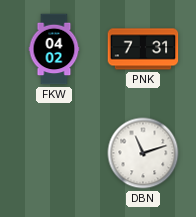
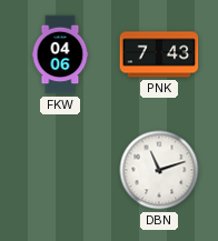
FKW: 04:02 -> 04:06
PNK: 7:31 -> 7:43
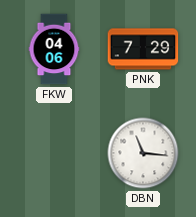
PNK: 7:43 -> 7:29
DBN: 11:12 -> 11:16
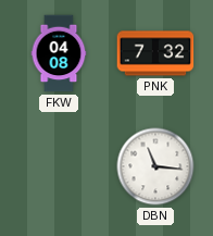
FKW: 04:06 -> 04:08
PNK: 7:29 -> 7:32
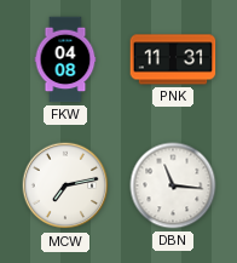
PNK: 7:32 -> 11:31
MCW: none -> 7:13
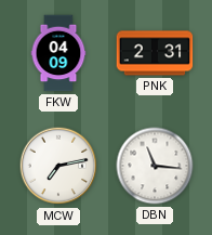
FKW: 04:08 -> 04:09
PNK: 11:31 -> 2:31
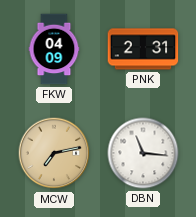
MCW dial: white -> champagne
